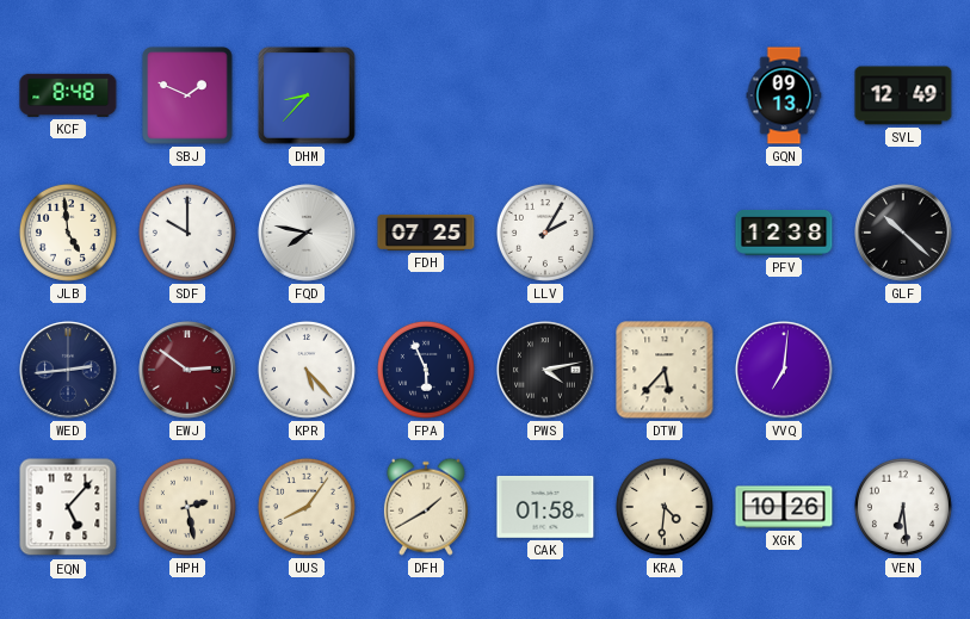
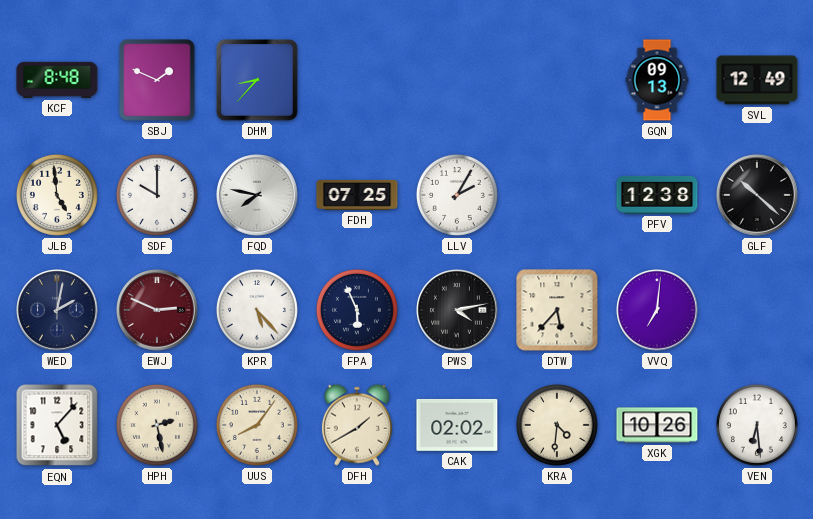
WED: 2:44 -> 2:02
EWJ: 2:51 -> 2:49
CAK: 01:58 -> 02:02
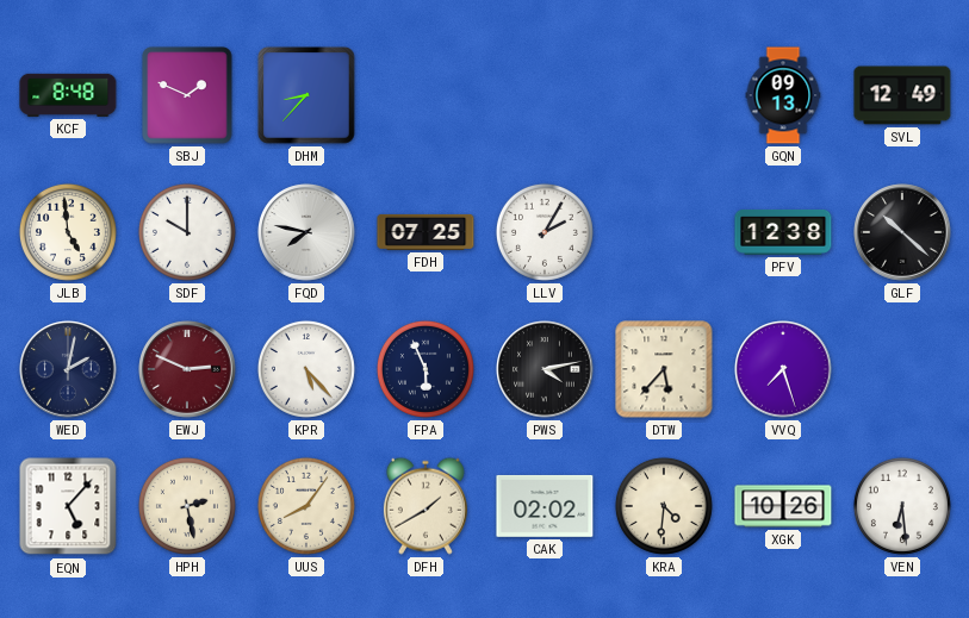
VVQ: 7:01 -> 7:27
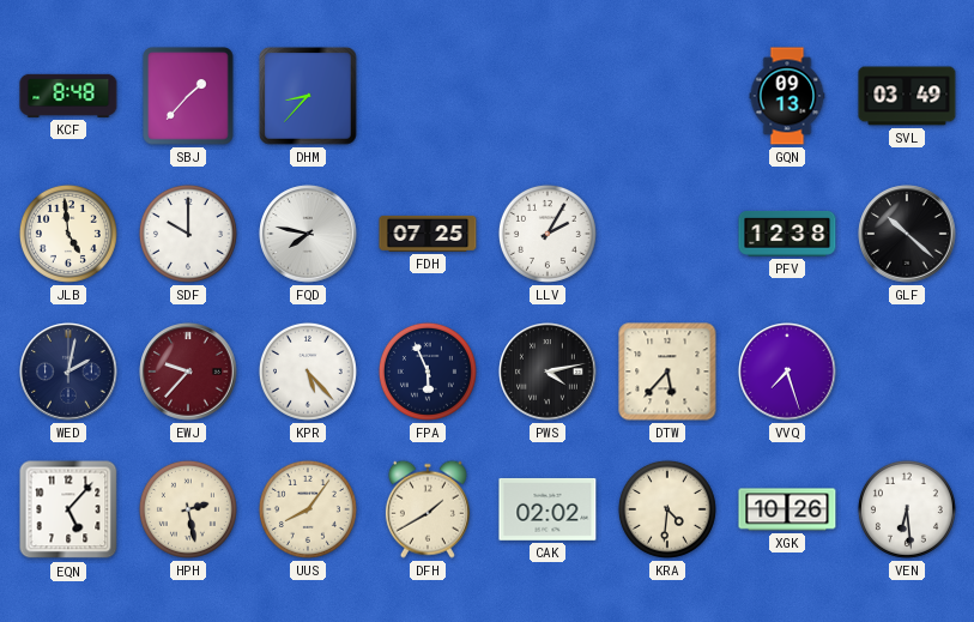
SBJ: 1:49 -> 1:37
SVL: 12:49 -> 03:49
EWJ: 2:49 -> 9:37
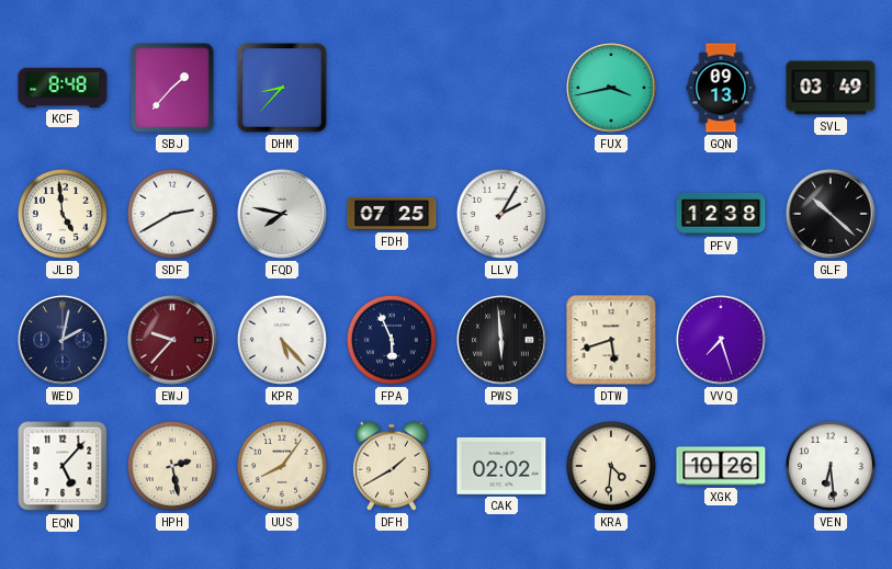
FUX: none -> 3:43
SDF: 10:00 -> 2:40
PWS: 4:13 -> 5:59
DTW: 5:37 -> 5:42
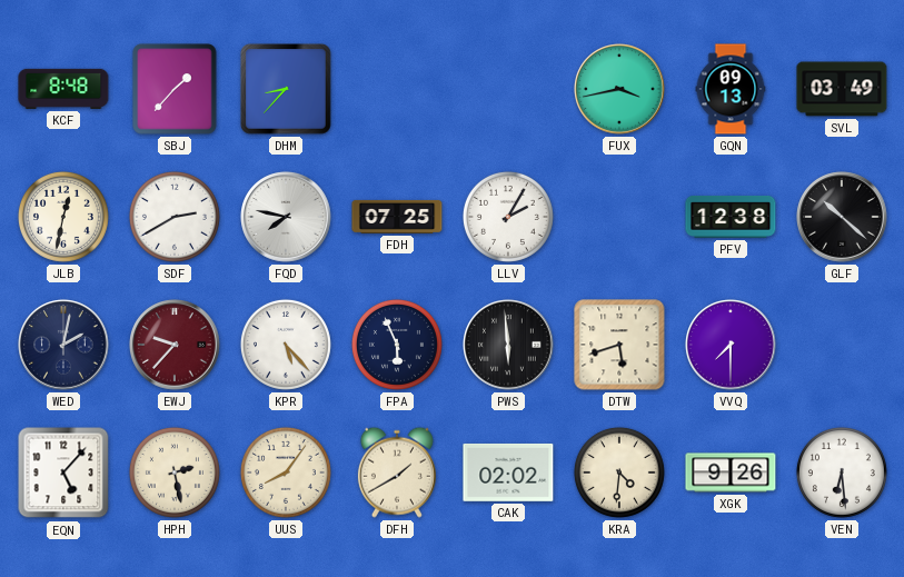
JLB: 4:59 -> 12:32
VVQ: 7:27 -> 7:30
XGK: 10:26 -> 9:26
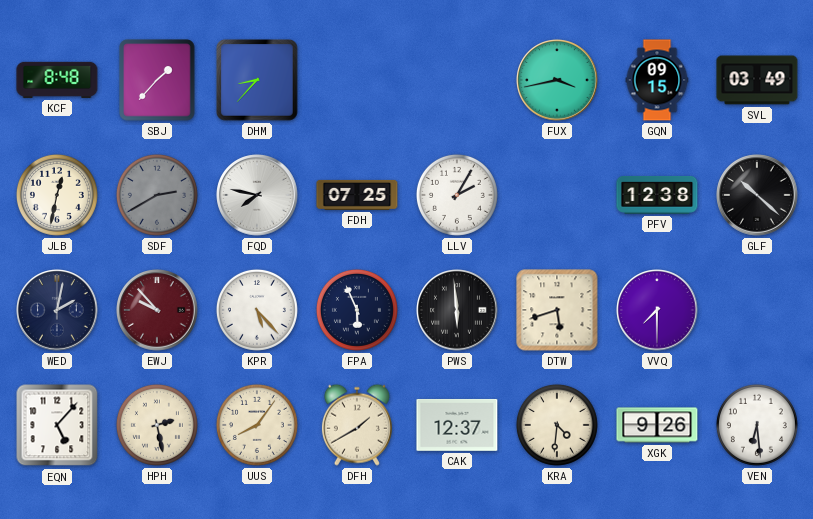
GQN: 09:13 -> 09:15
SDF dial: white -> grey
EWJ: 9:37 -> 9:53
CAK: 02:02 -> 12:37
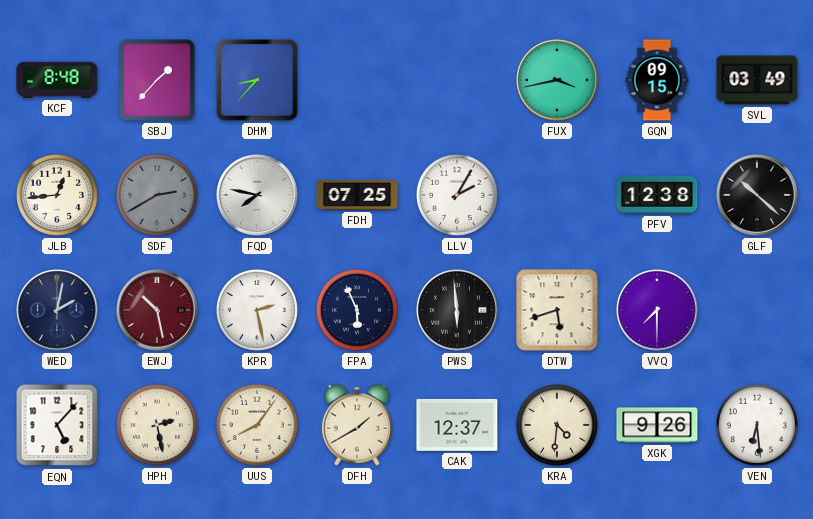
JLB: 12:32 -> 12:44
EWJ: 9:53 -> 10:28
KPR: 5:23 -> 2:28
